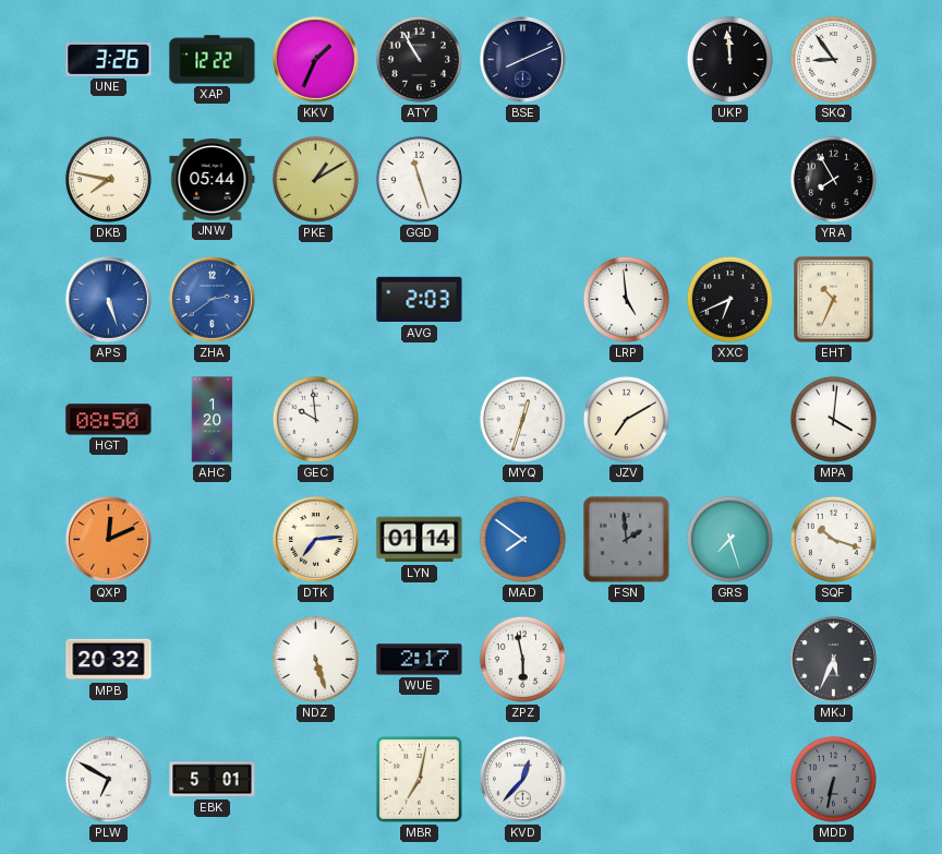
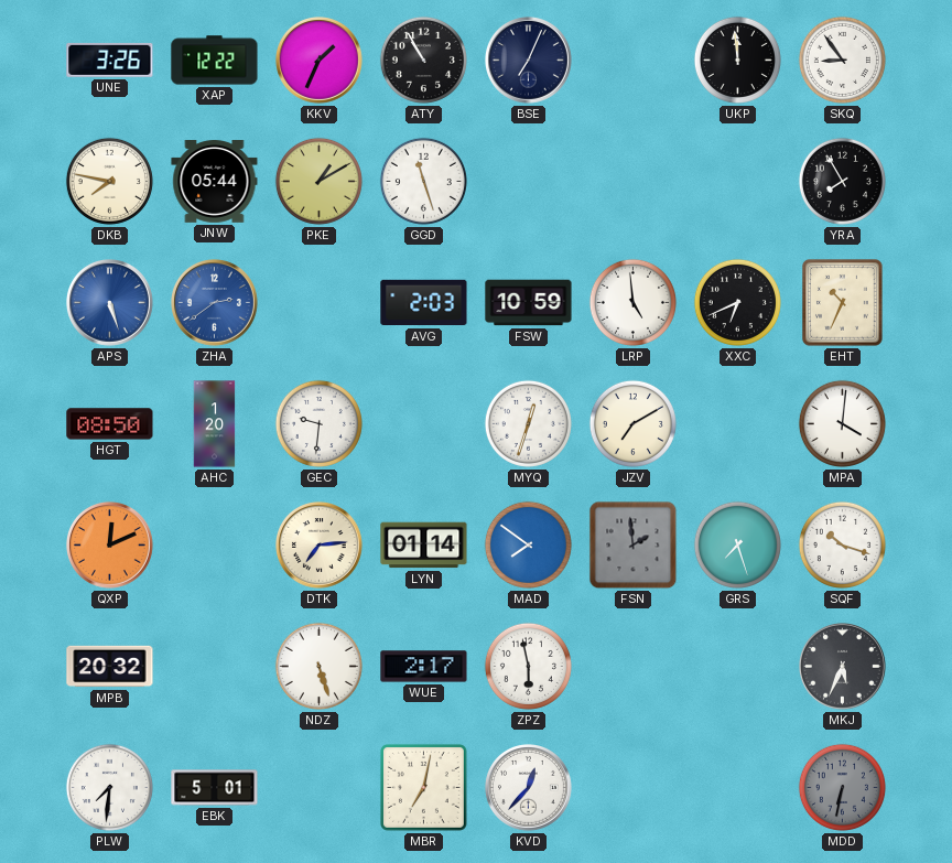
BSE: 8:11 -> 7:04
FSW: none -> 10:59
GEC: 9:59 -> 9:31
PLW: 6:50 -> 7:31
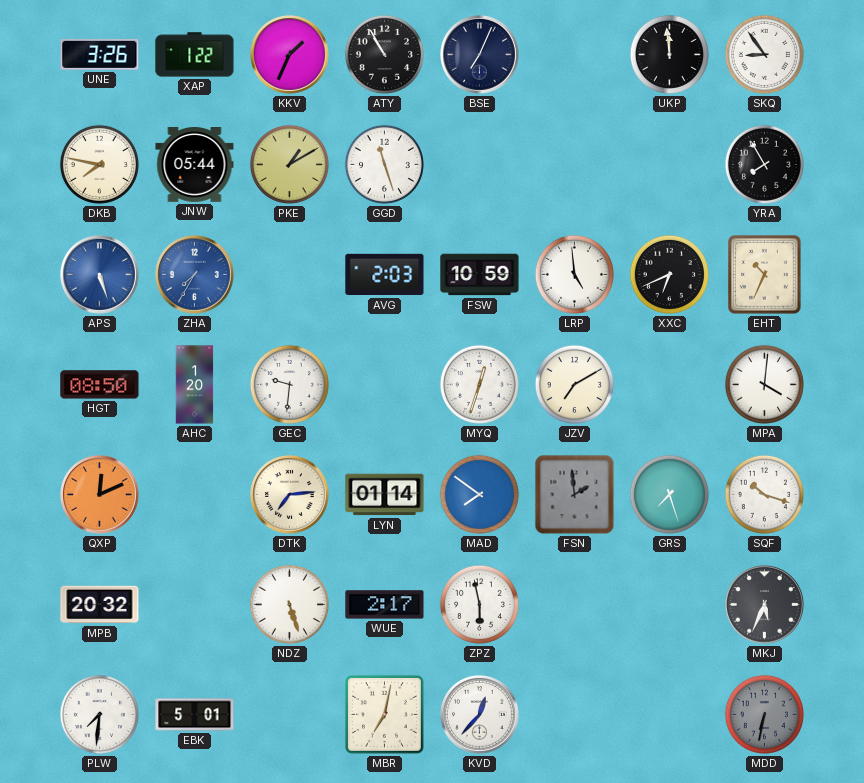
XAP: 12:22 -> 1:22
ZHA: 2:39 -> 7:35
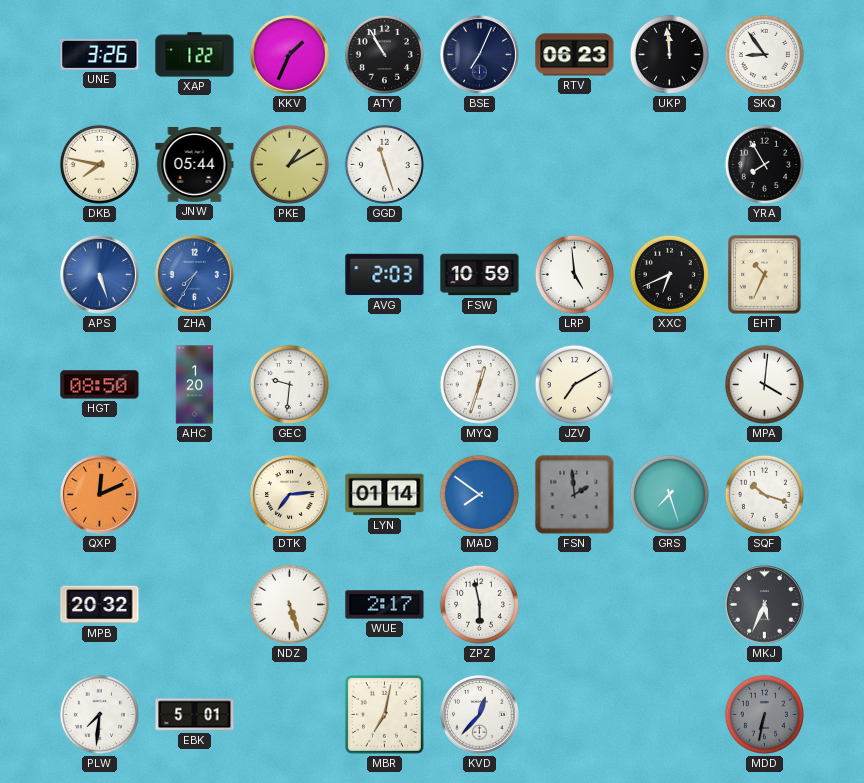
RTV: none -> 06:23
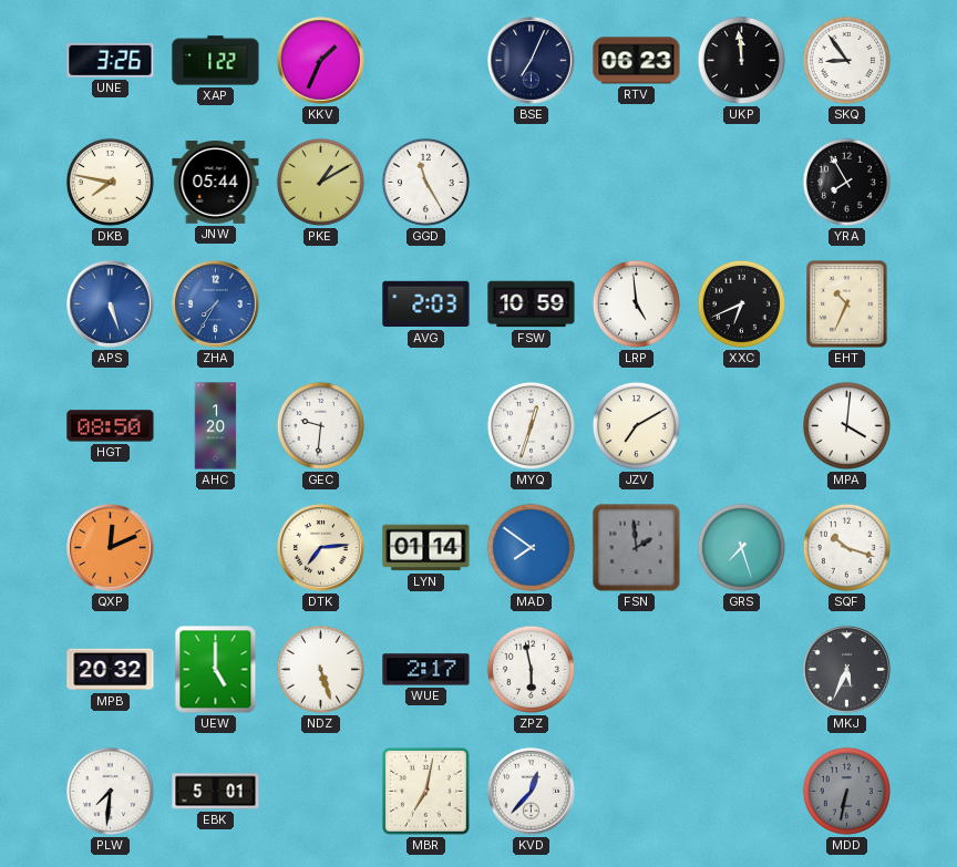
ATY: 10:55 -> none
GGD: 11:27 -> 11:25
UEW: none -> 5:00
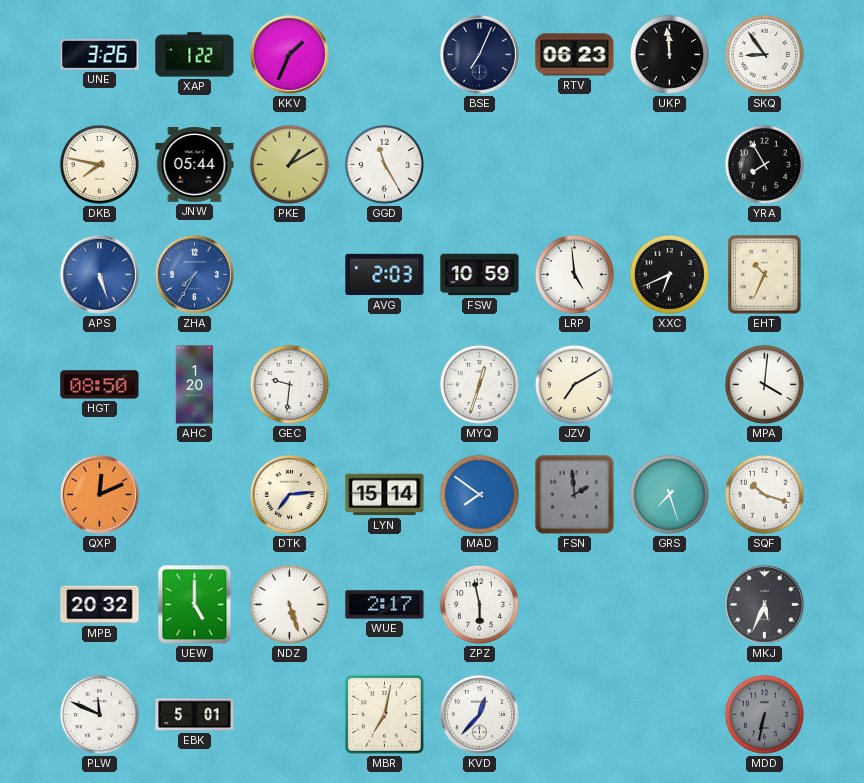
LYN: 01:14 -> 15:14
PLW: 7:31 -> 11:49
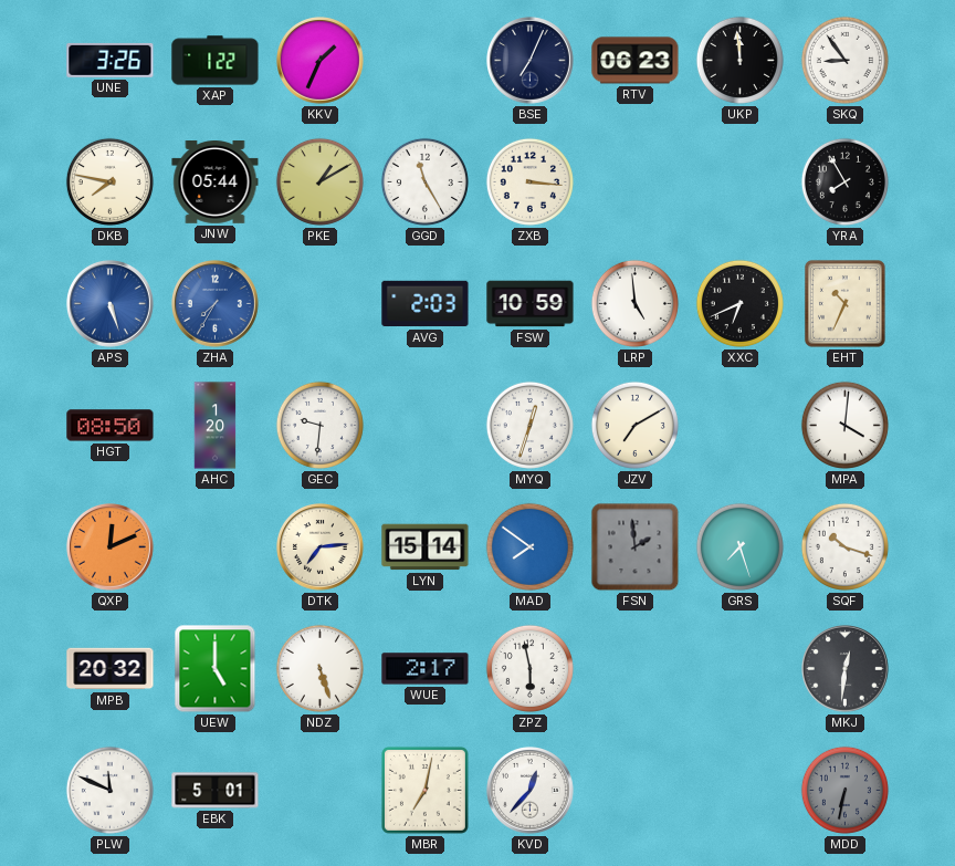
ZXB: none -> 3:16
MKJ: 5:34 -> 12:31
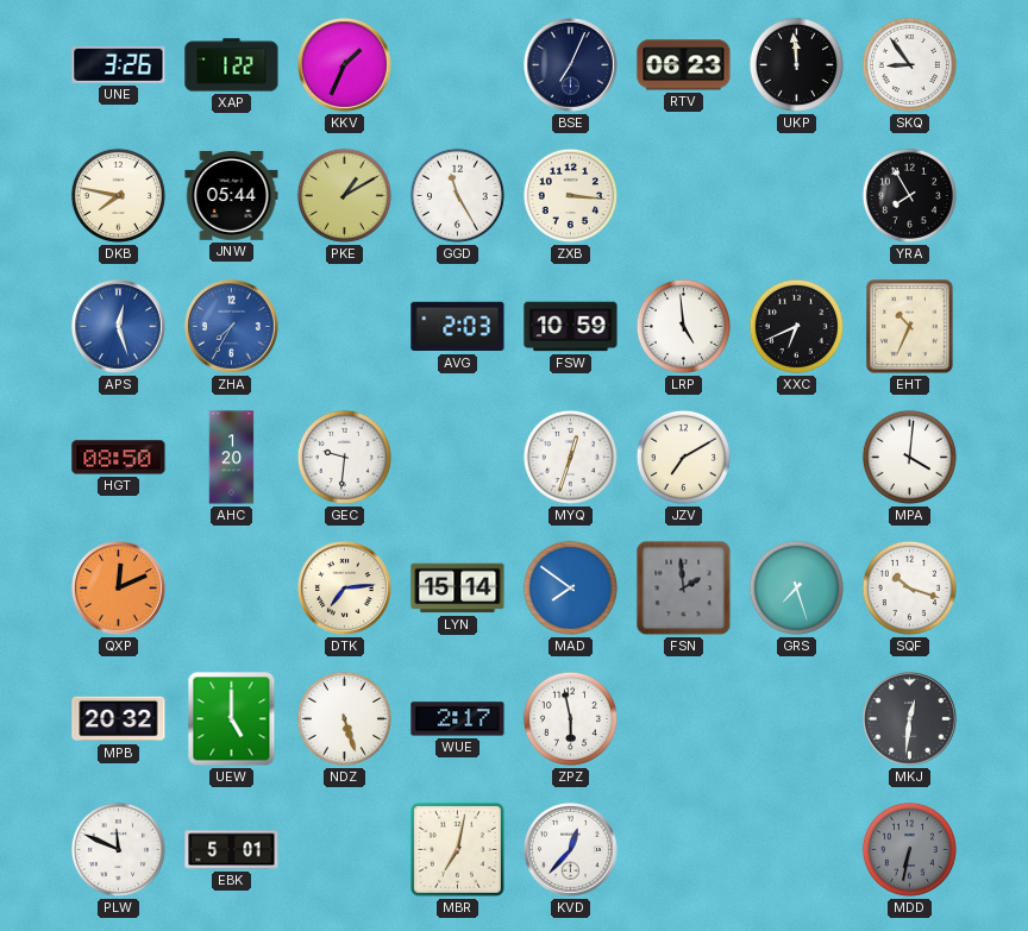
APS: 5:27 -> 12:27
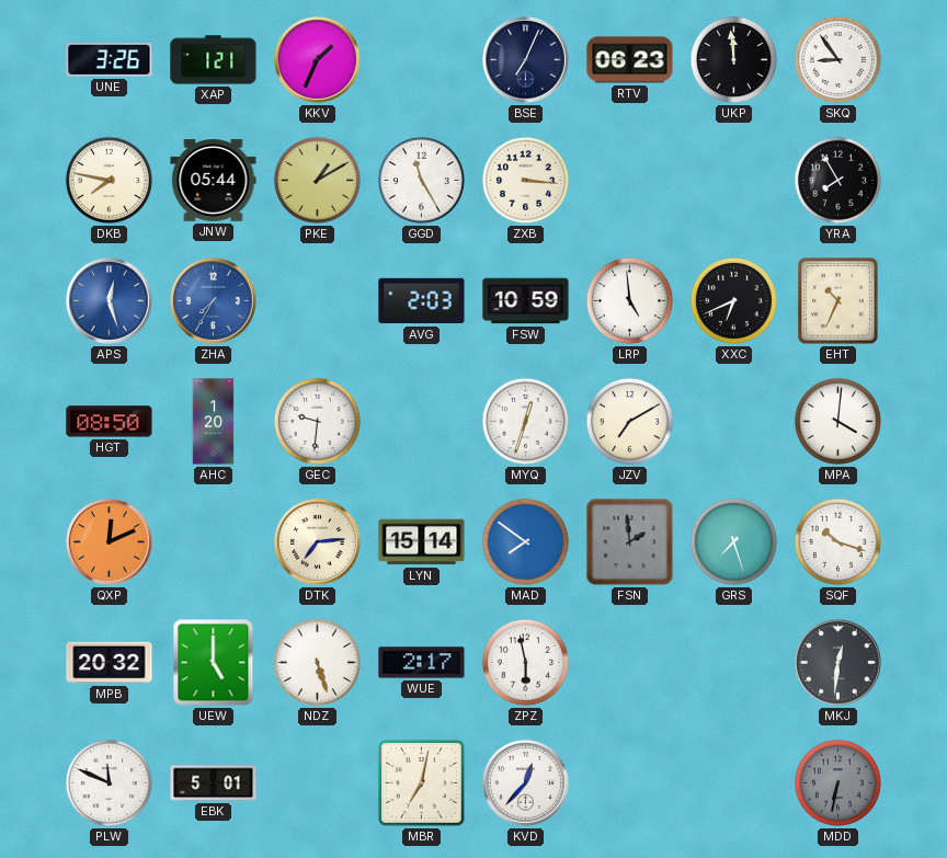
XAP: 1:22 -> 1:21
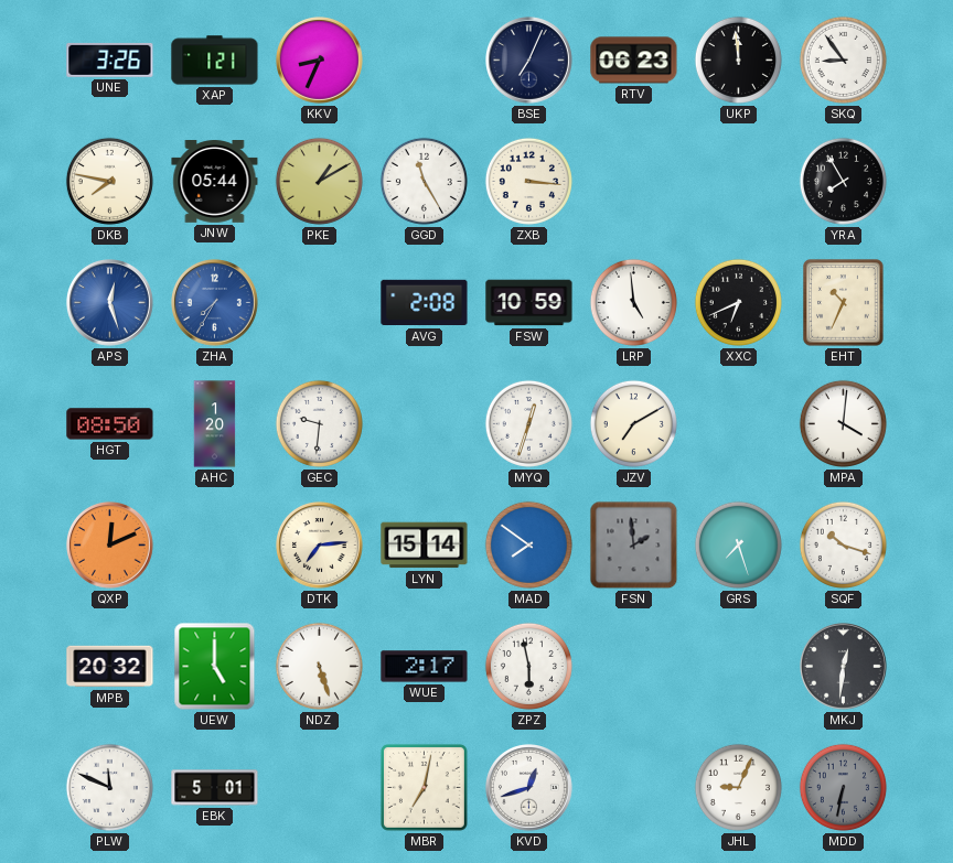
KKV: 1:34 -> 8:34
AVG: 2:03 -> 2:08
KVD: 12:37 -> 12:42
JHL: none -> 9:04
